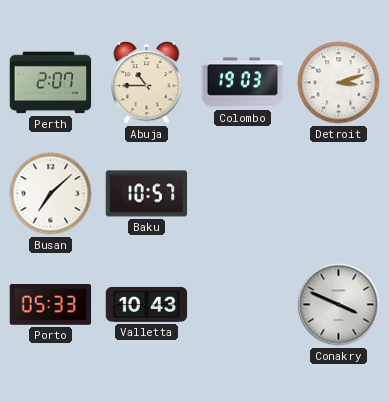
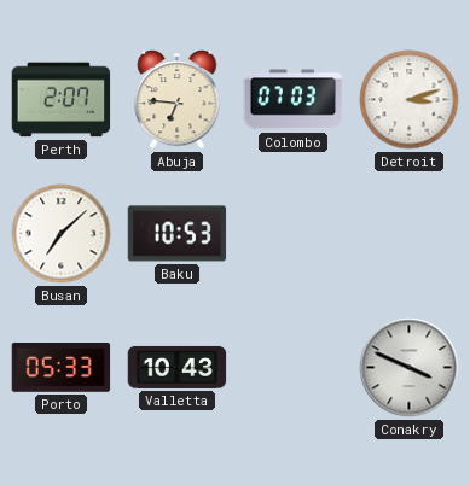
Abuja: 10:45 -> 6:46
Colombo: 19:03 -> 07:03
Baku: 10:57 -> 10:53
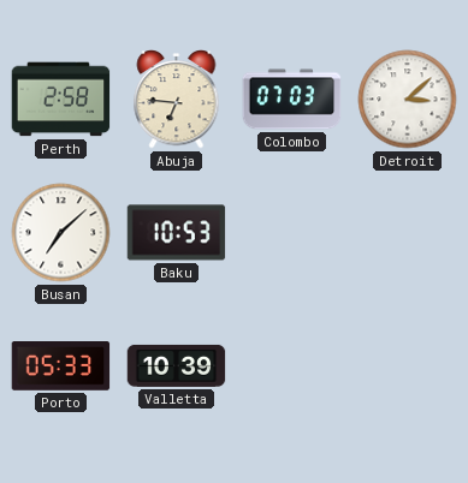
Perth: 2:07 -> 2:58
Detroit: 3:12 -> 3:08
Valletta: 10:43 -> 10:39
Conakry: 3:49 -> none
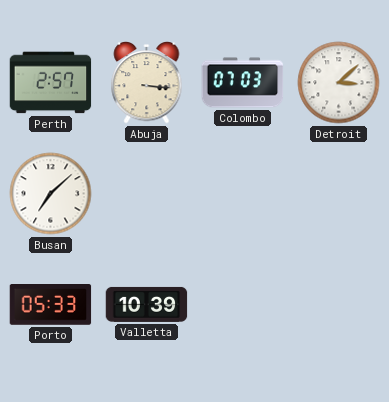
Perth: 2:58 -> 2:57
Abuja: 6:46 -> 3:16
Baku: 10:53 -> none
